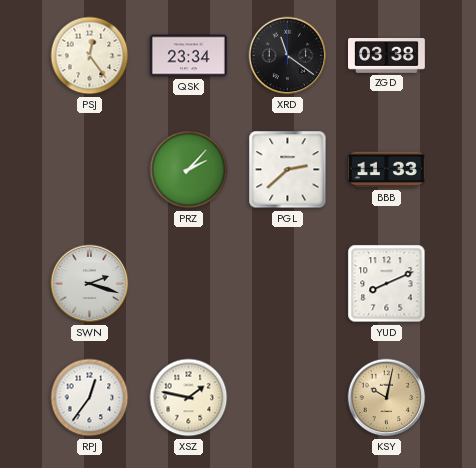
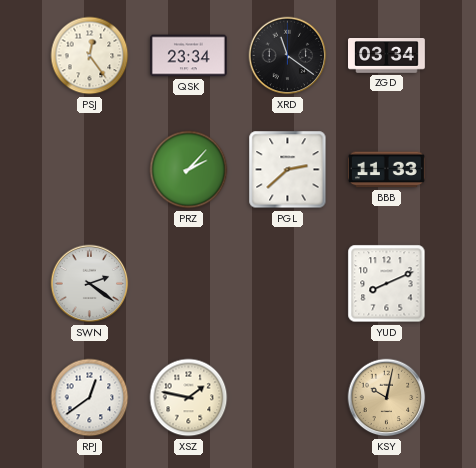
ZGD: 03:38 -> 03:34
SWN: 2:18 -> 2:21
RPJ: 12:36 -> 12:39
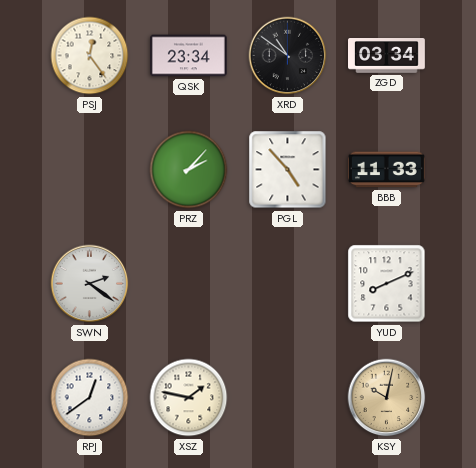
XRD: 11:21 -> 10:51
PGL: 2:38 -> 4:53
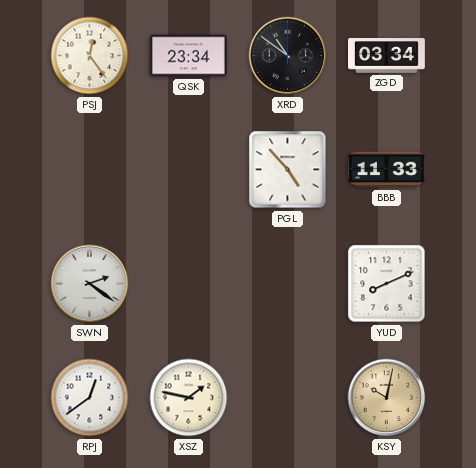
PRZ: 2:07 -> none
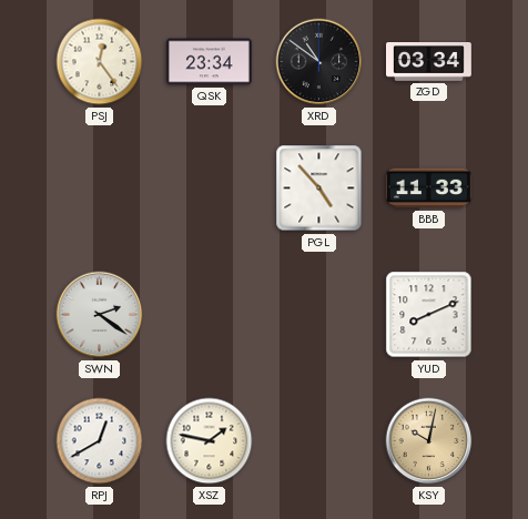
RPJ: 12:39 -> 12:40
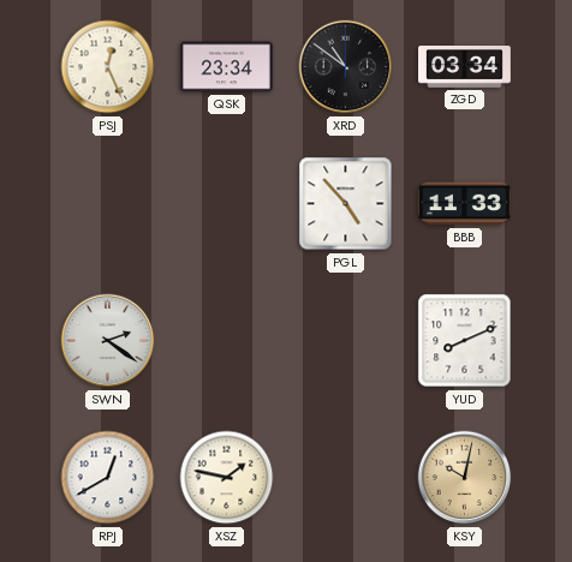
PSJ: 12:24 -> 12:26
